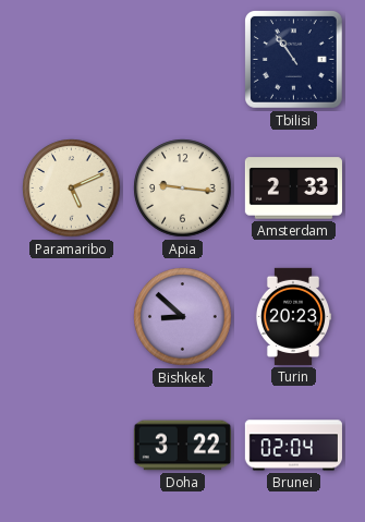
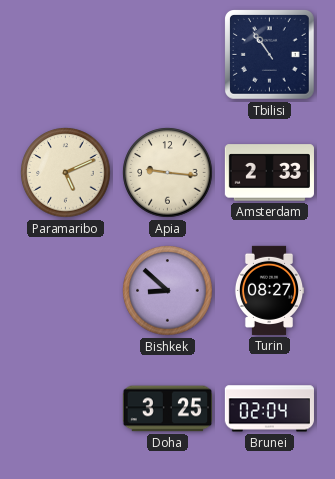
Turin: 20:23 -> 08:27
Doha: 3:22 -> 3:25
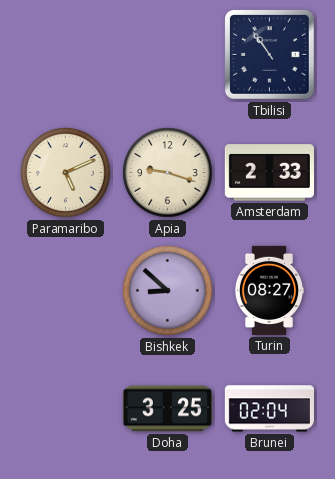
Apia: 9:16 -> 9:18
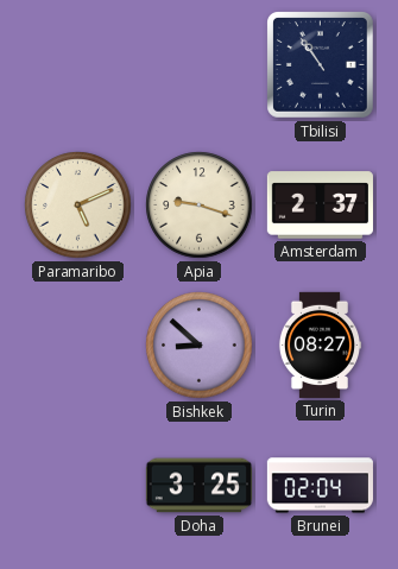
Amsterdam: 2:33 -> 2:37
